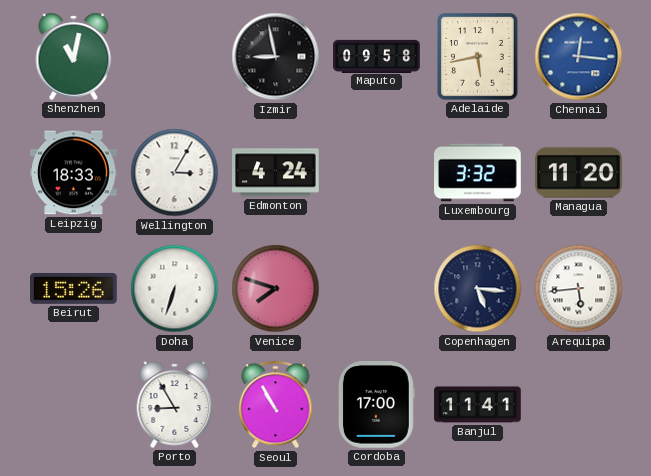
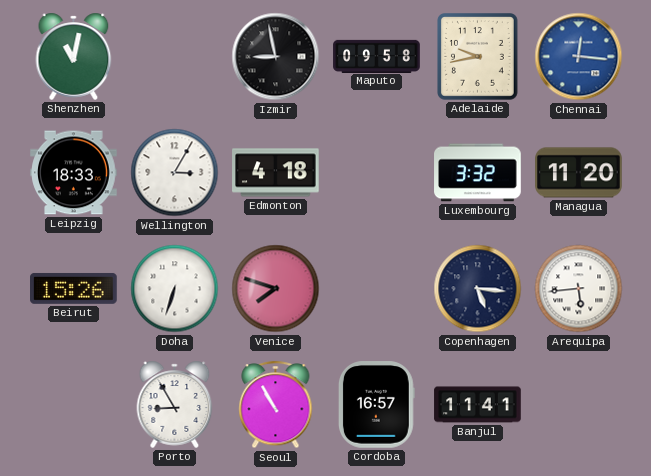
Adelaide: 5:43 -> 9:43
Edmonton: 4:24 -> 4:18
Cordoba: 17:00 -> 16:57
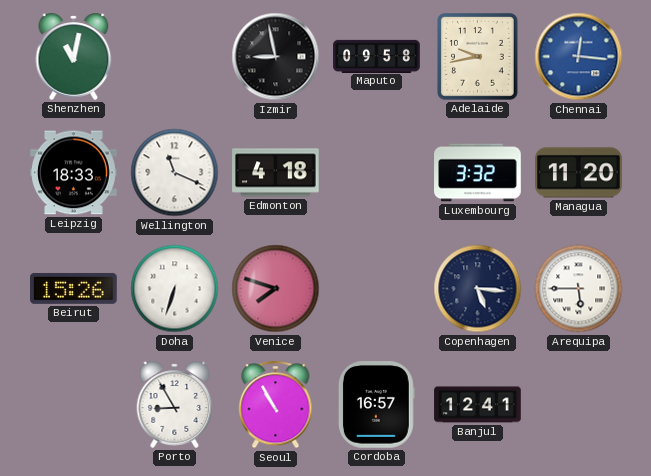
Wellington: 3:05 -> 11:19
Arequipa: 5:44 -> 5:45
Banjul: 11:41 -> 12:41
